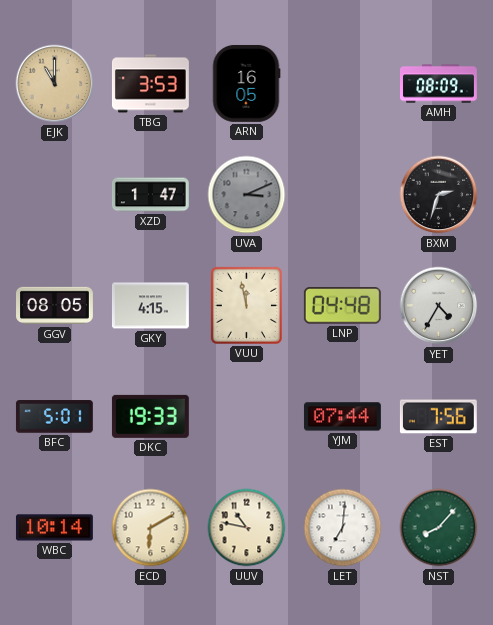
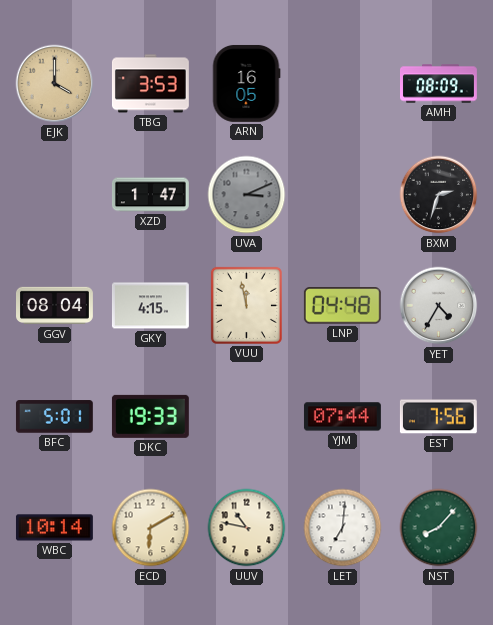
EJK: 11:00 -> 4:00
GGV: 08:05 -> 08:04
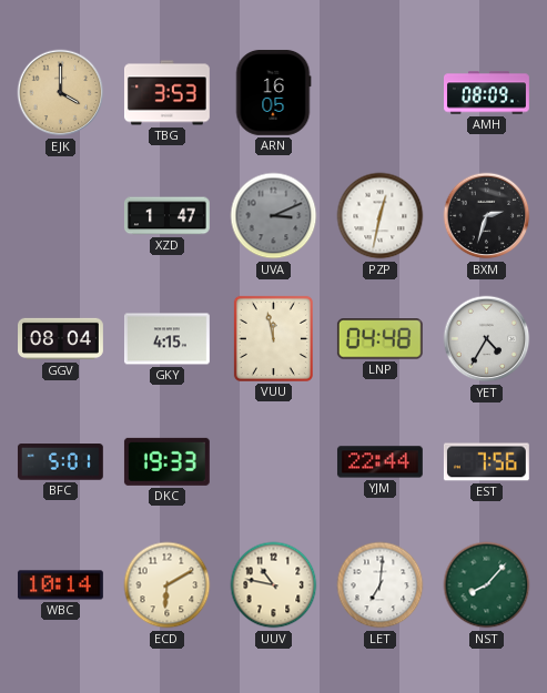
PZP: none -> 12:32
YJM: 07:44 -> 22:44
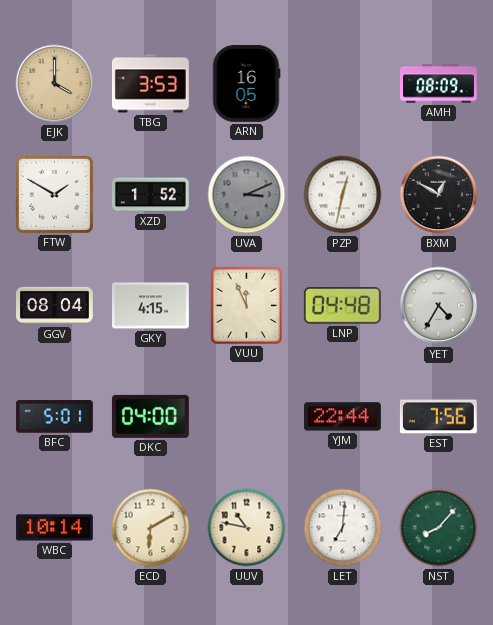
FTW: none -> 1:50
XZD: 1:47 -> 1:52
BXM: 2:33 -> 12:50
VUU: 11:58 -> 11:56
DKC: 19:33 -> 04:00
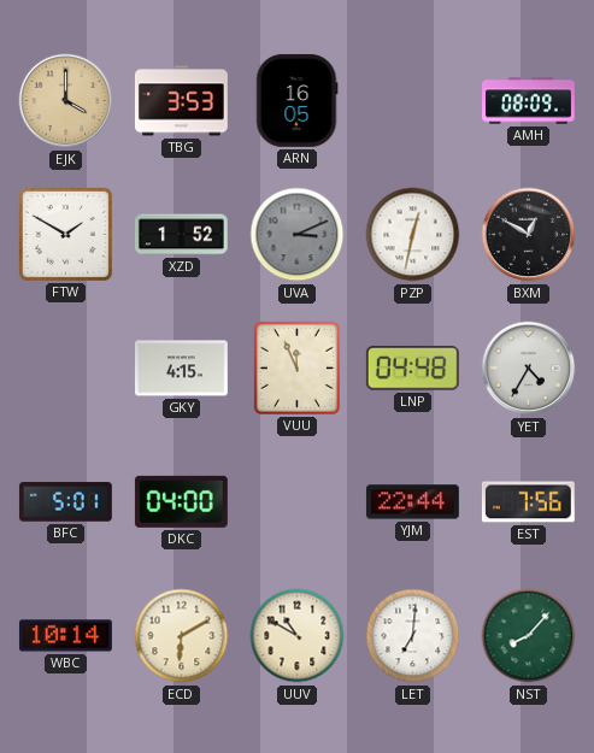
GGV: 08:04 -> none
UUV: 10:47 -> 10:50
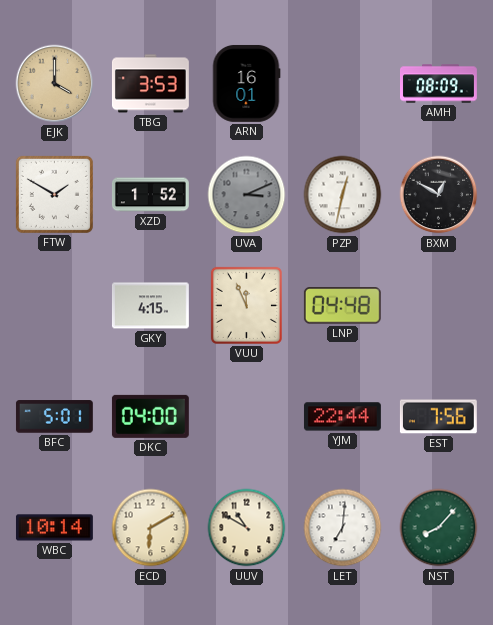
ARN: 16:05 -> 16:01
YET: 4:35 -> none
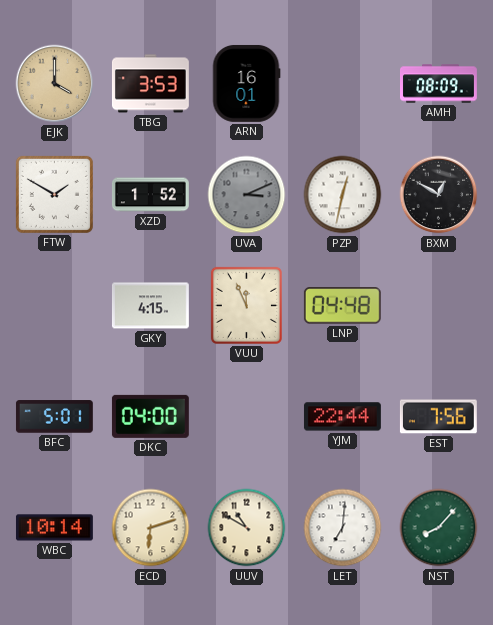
ECD: 6:10 -> 6:12
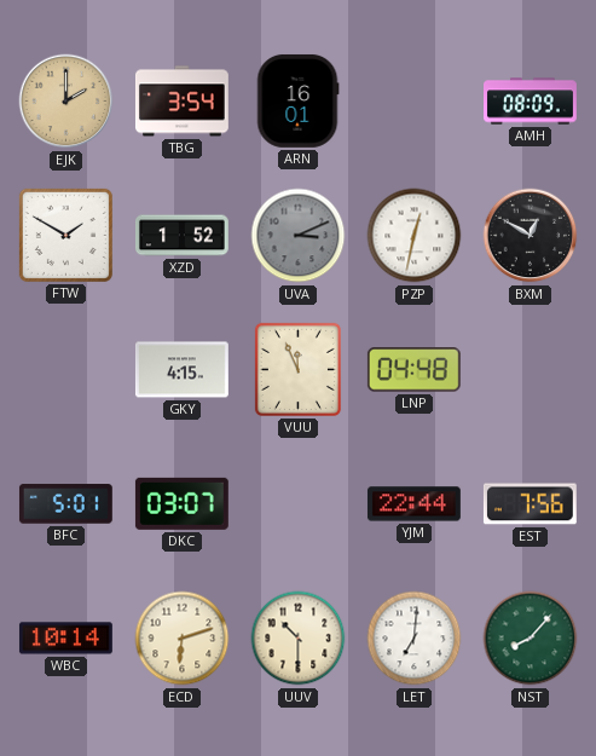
EJK: 4:00 -> 2:00
TBG: 3:53 -> 3:54
DKC: 04:00 -> 03:07
UUV: 10:50 -> 10:30
